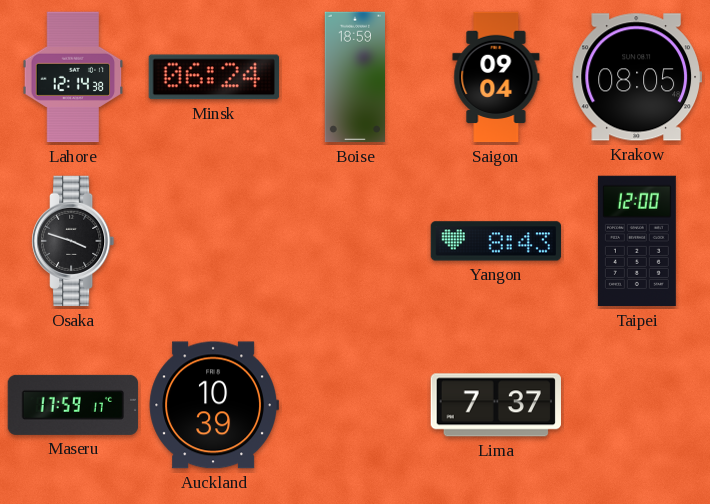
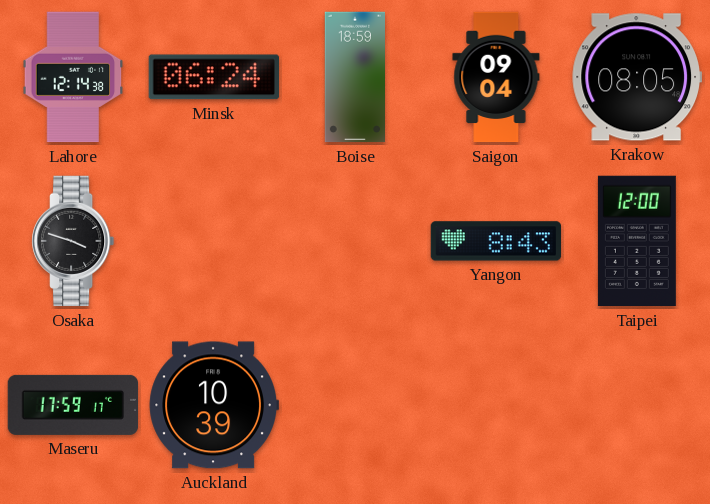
Lima: 7:37 -> none
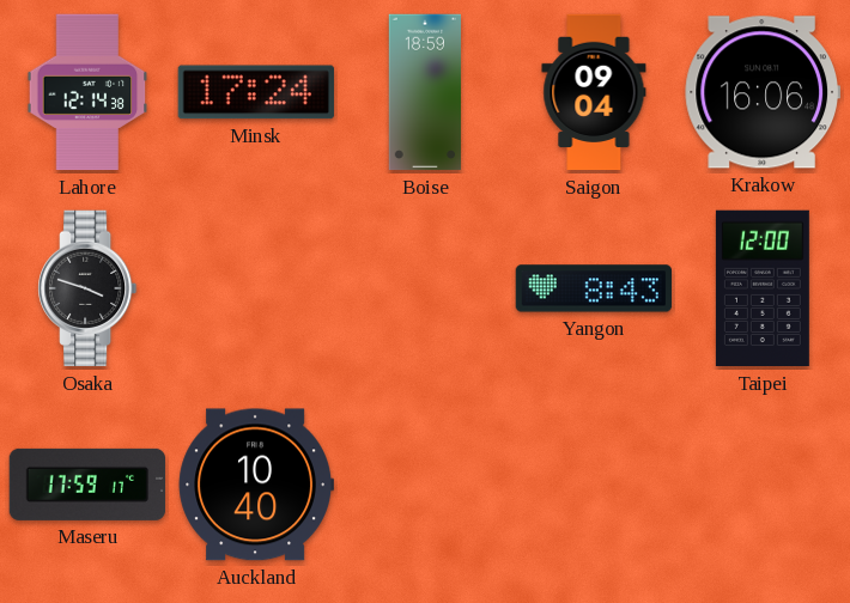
Minsk: 06:24 -> 17:24
Krakow: 08:05 -> 16:06
Auckland: 10:39 -> 10:40
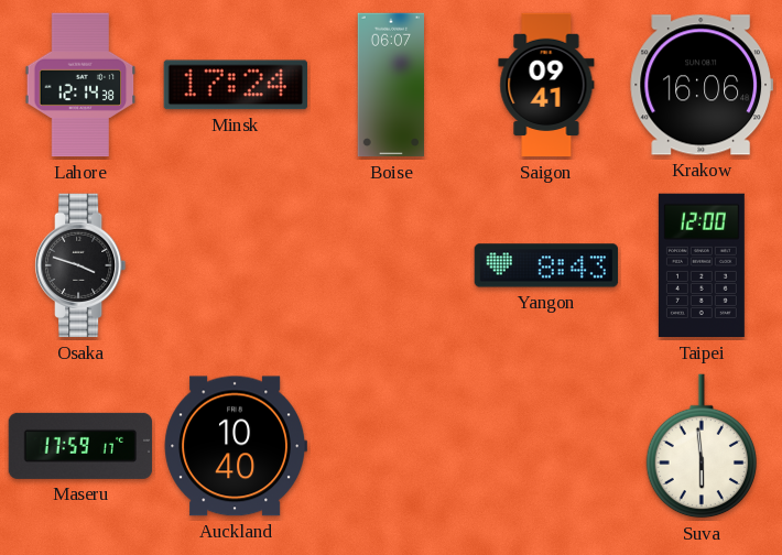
Boise: 18:59 -> 06:07
Saigon: 09:04 -> 09:41
Suva: none -> 5:59
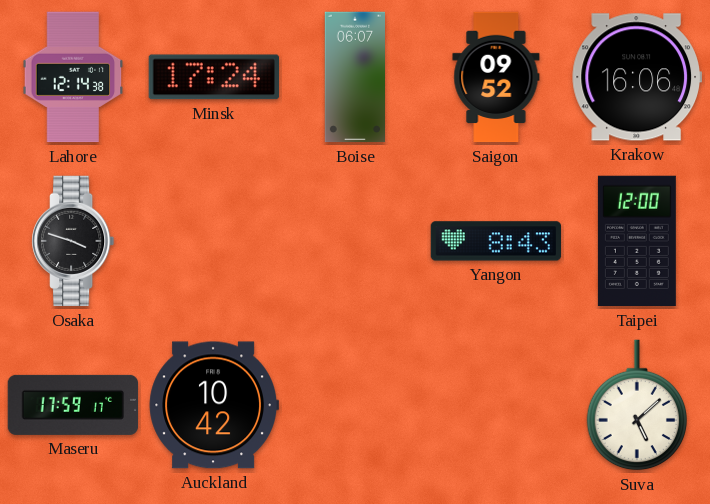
Saigon: 09:41 -> 09:52
Auckland: 10:40 -> 10:42
Suva: 5:59 -> 5:08
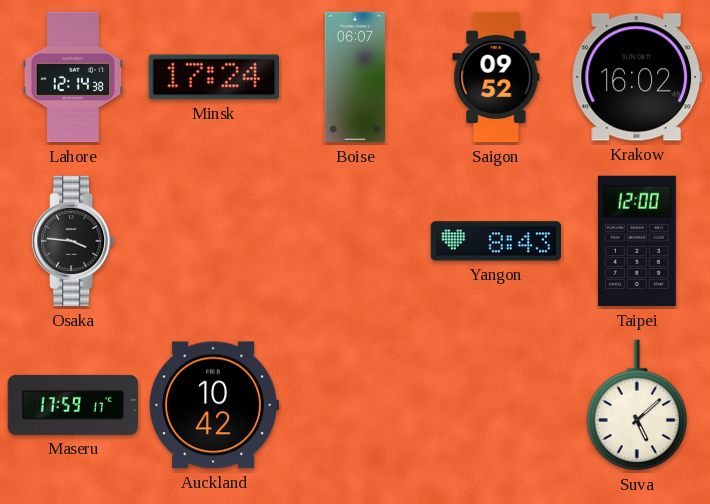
Krakow: 16:06 -> 16:02
Osaka: 3:48 -> 3:46
